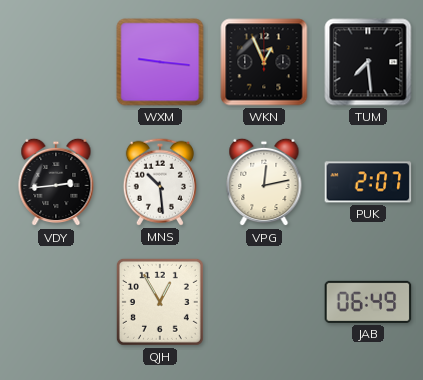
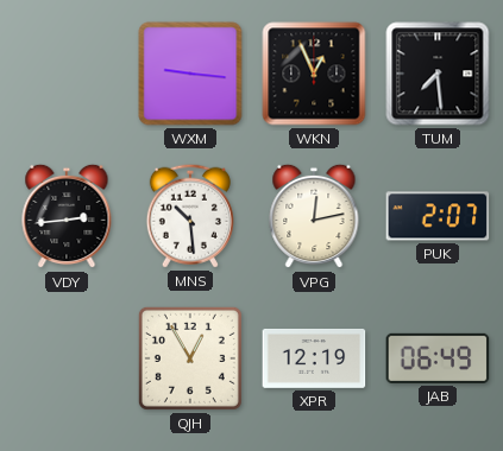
XPR: none -> 12:19
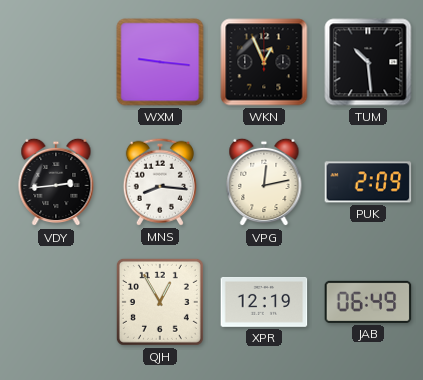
TUM: 7:29 -> 10:29
MNS: 10:29 -> 8:16
PUK: 2:07 -> 2:09
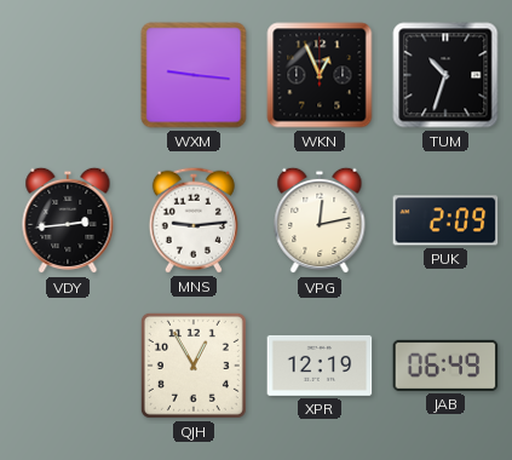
TUM: 10:29 -> 10:33
MNS: 8:16 -> 9:14
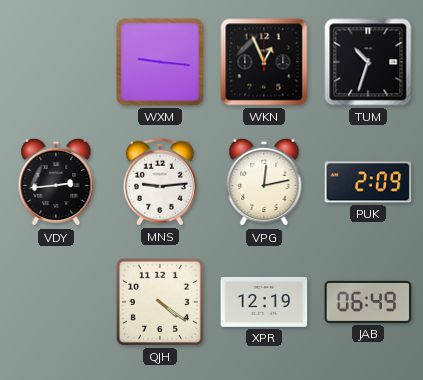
QJH: 12:55 -> 4:21
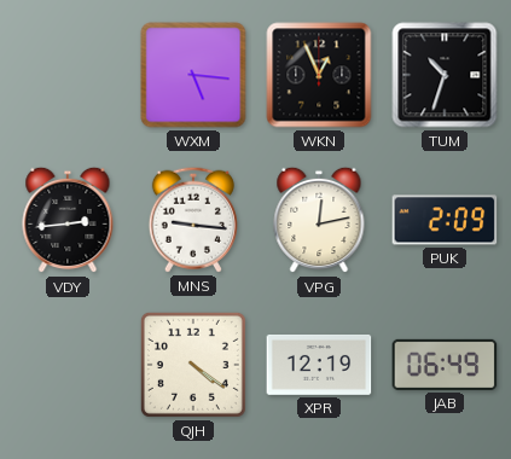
WXM: 9:16 -> 5:16
MNS: 9:14 -> 9:16
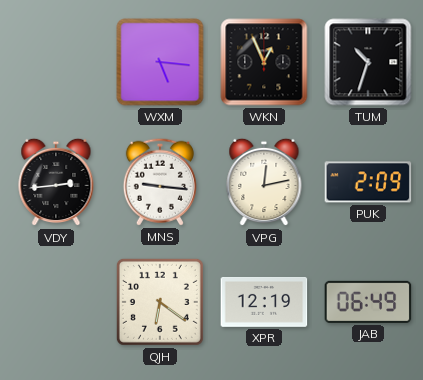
QJH: 4:21 -> 6:21
